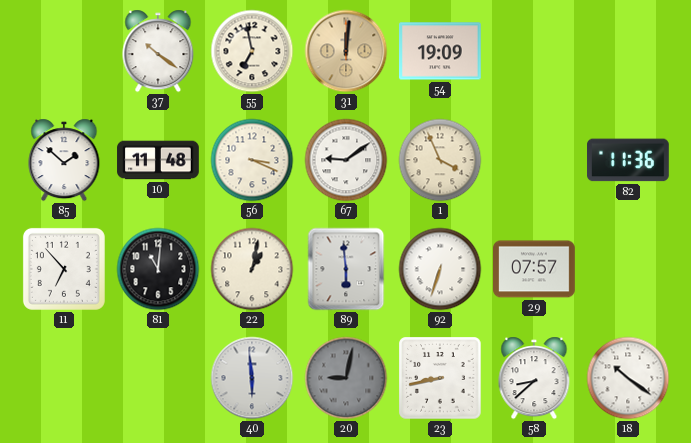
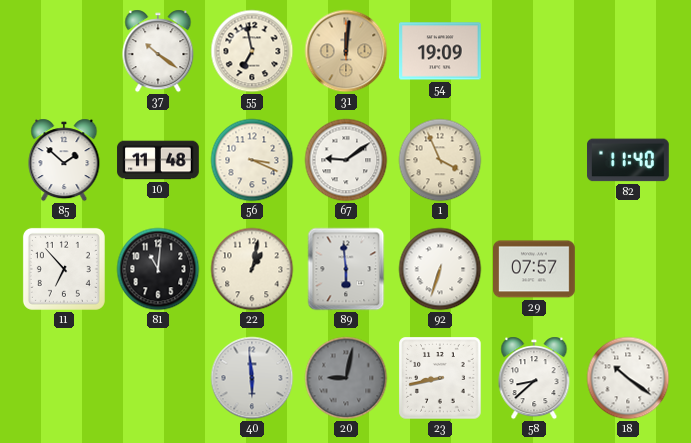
82: 11:36 -> 11:40
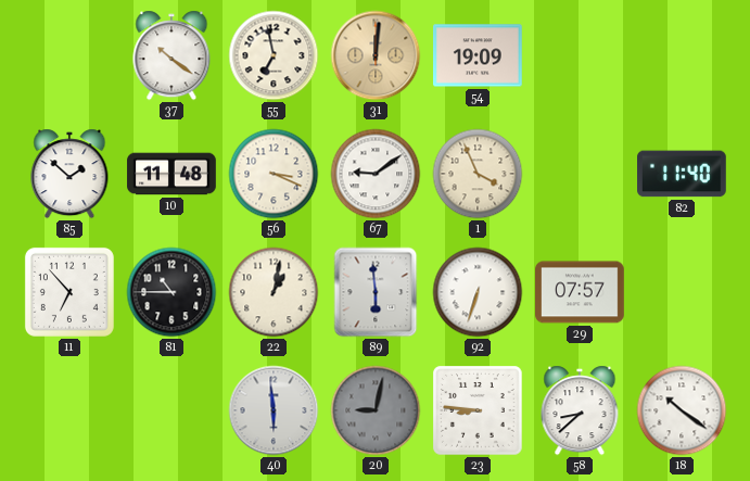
81: 11:01 -> 10:45
23: 8:43 -> 8:46
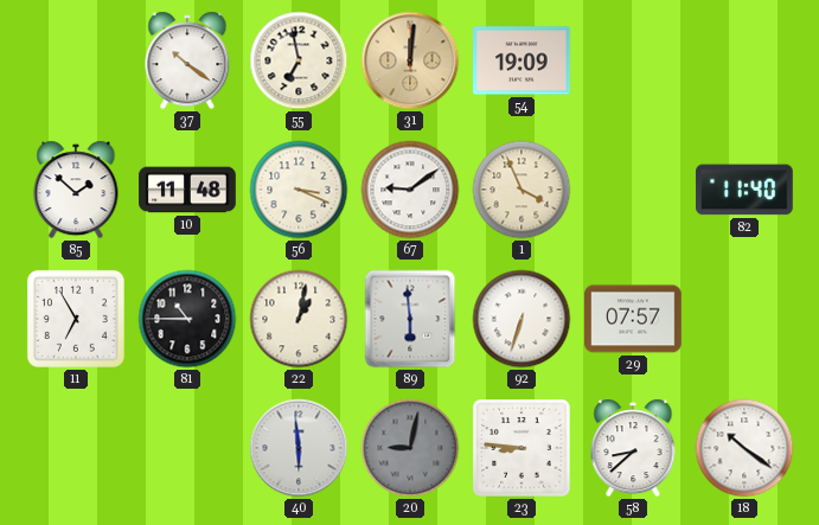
11: 6:53 -> 6:55
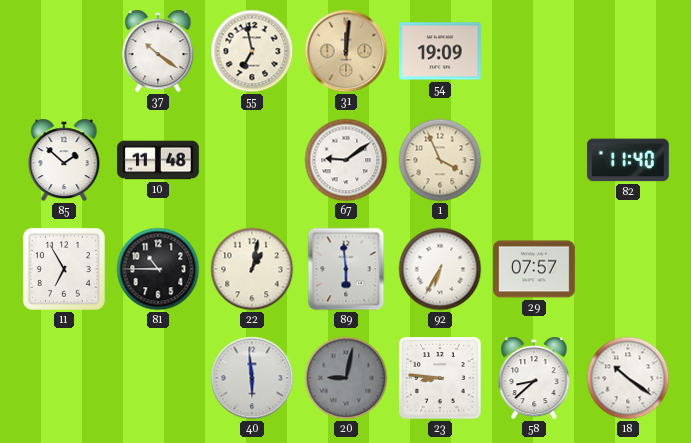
56: 3:19 -> none
92: 6:33 -> 6:35
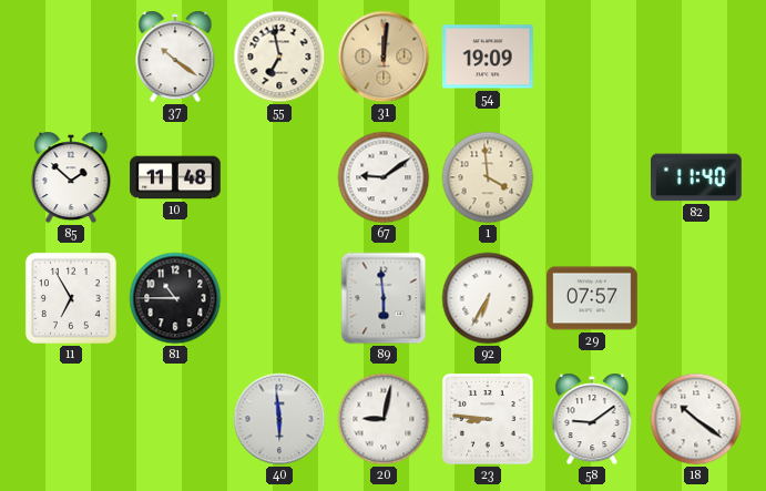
1: 3:56 -> 3:59
22: 1:02 -> none
20 dial: grey -> white
58: 8:38 -> 9:09
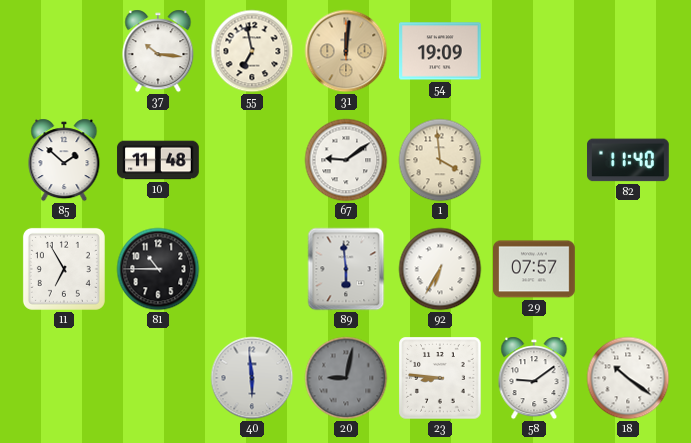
37: 10:21 -> 10:16
20 dial: white -> grey
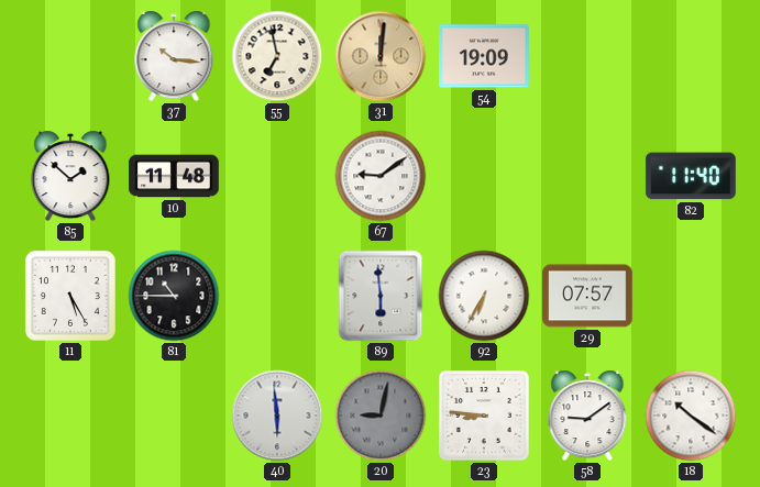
1: 3:59 -> none
11: 6:55 -> 5:25
